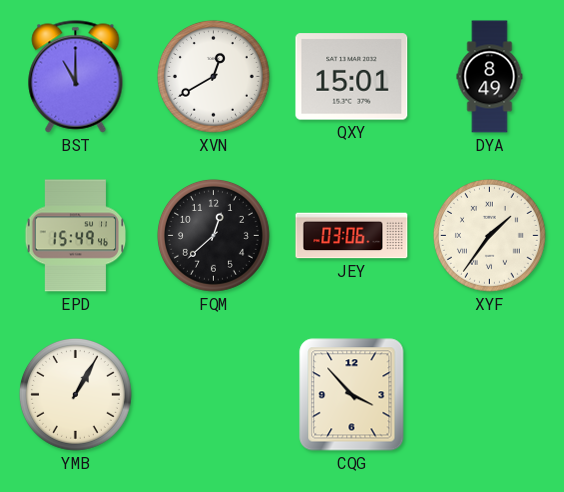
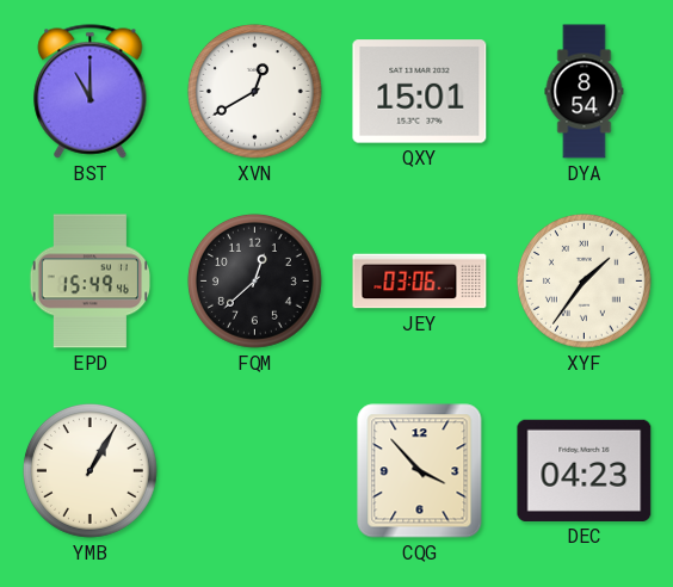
DYA: 8:49 -> 8:54
DEC: none -> 04:23
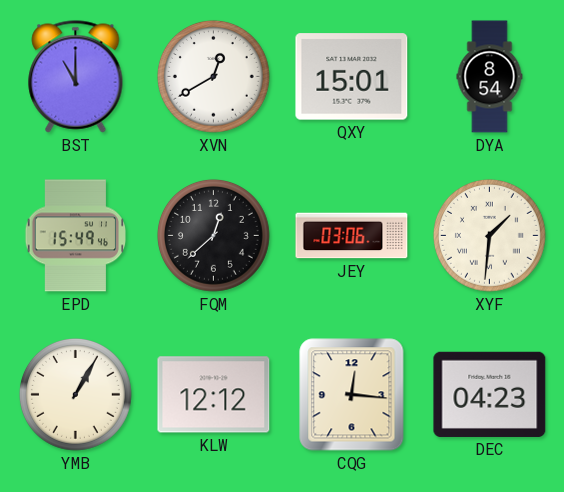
XYF: 1:36 -> 1:31
KLW: none -> 12:12
CQG: 3:53 -> 12:16
